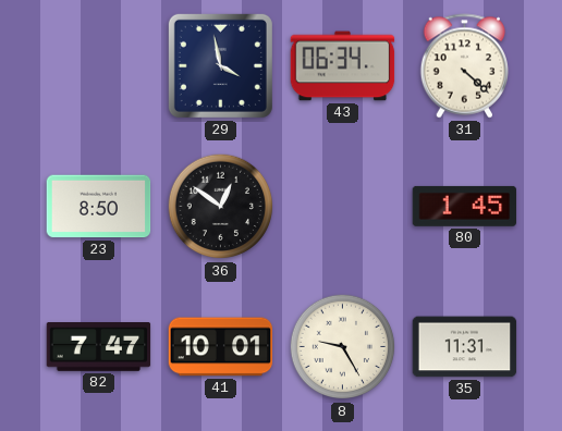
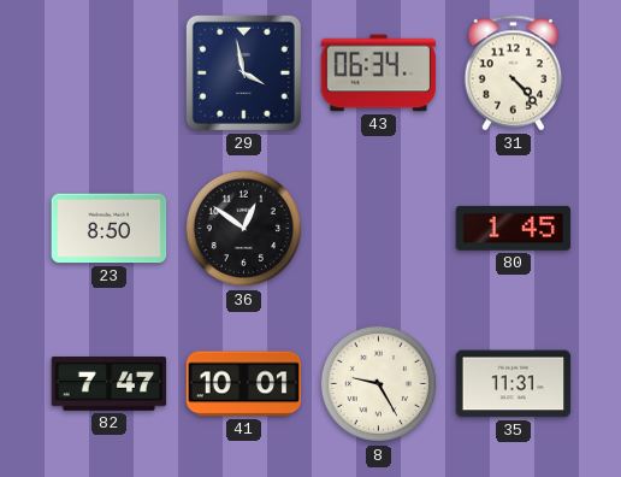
31: 4:22 -> 4:23
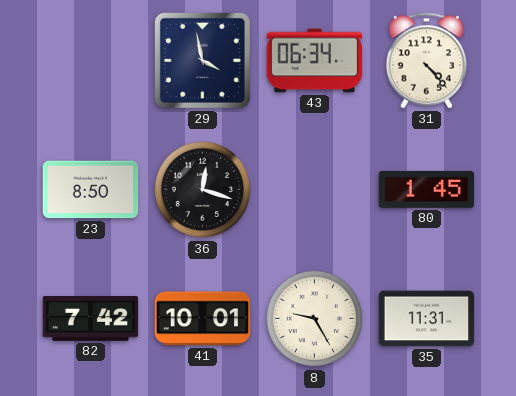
36: 12:51 -> 12:18
82: 7:47 -> 7:42
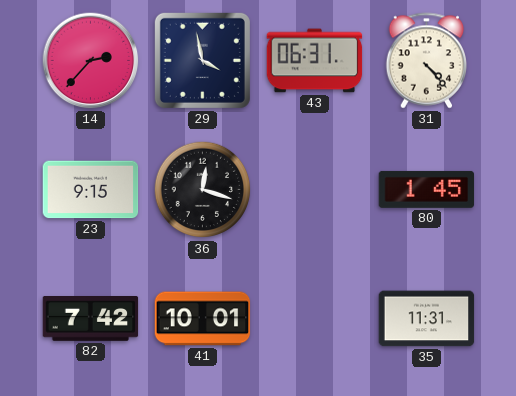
14: none -> 2:37
43: 06:34 -> 06:31
23: 8:50 -> 9:15
8: 9:25 -> none
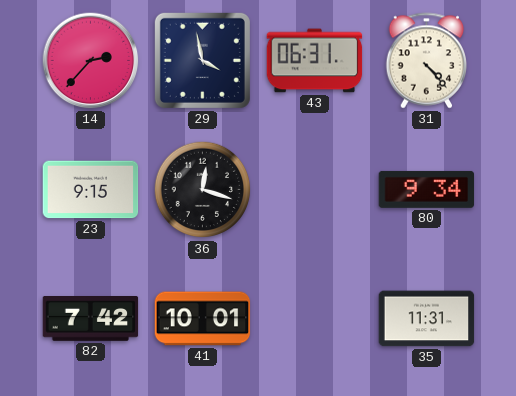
80: 1:45 -> 9:34
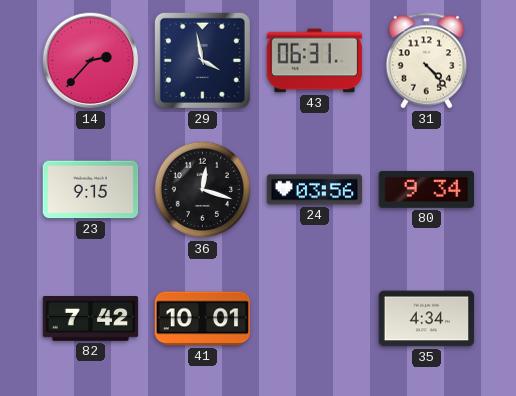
24: none -> 03:56
35: 11:31 -> 4:34
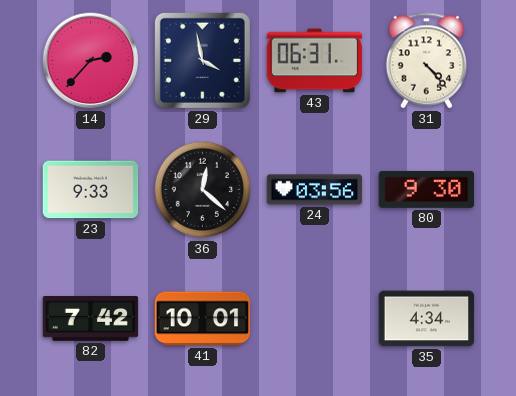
23: 9:15 -> 9:33
36: 12:18 -> 12:22
80: 9:34 -> 9:30
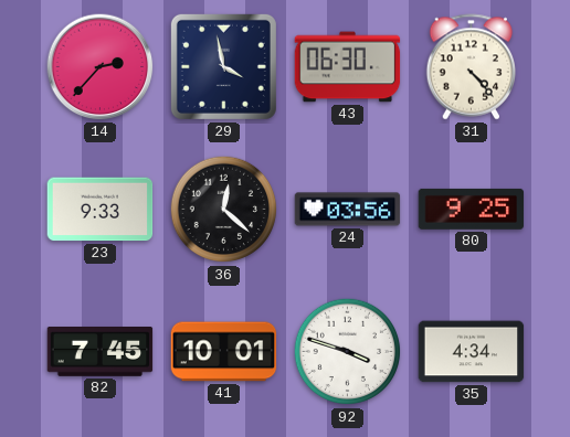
43: 06:31 -> 06:30
80: 9:30 -> 9:25
82: 7:42 -> 7:45
92: none -> 3:48
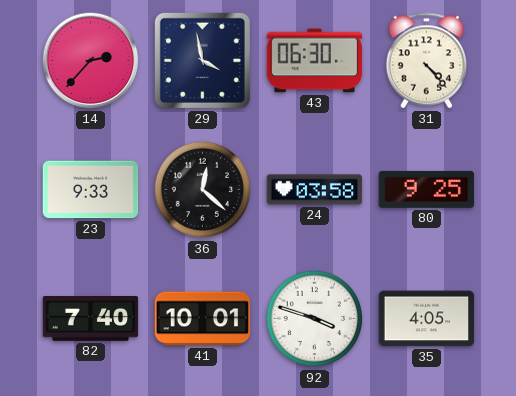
24: 03:56 -> 03:58
82: 7:45 -> 7:40
35: 4:34 -> 4:05
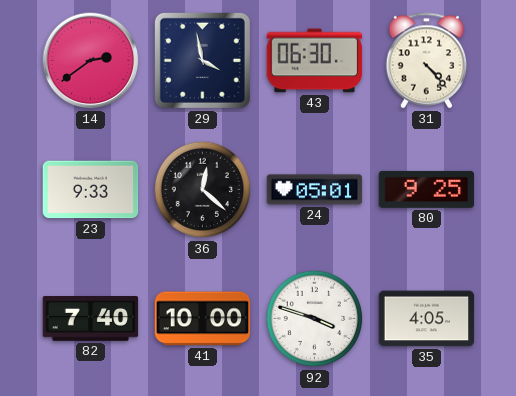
14: 2:37 -> 2:39
24: 03:58 -> 05:01
41: 10:01 -> 10:00
